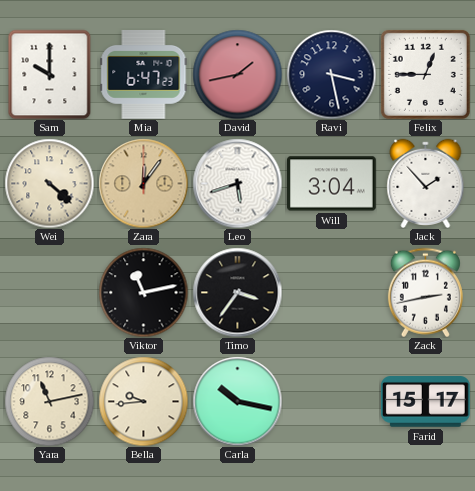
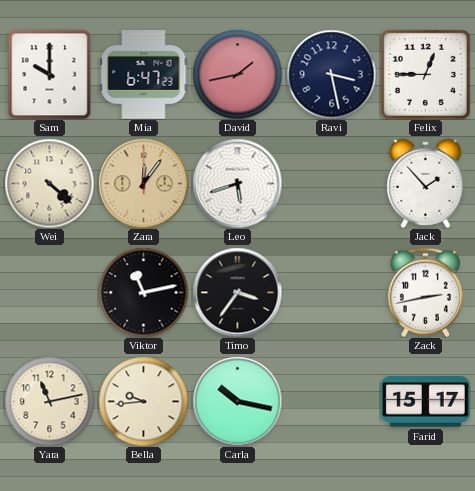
Will: 3:04 -> none
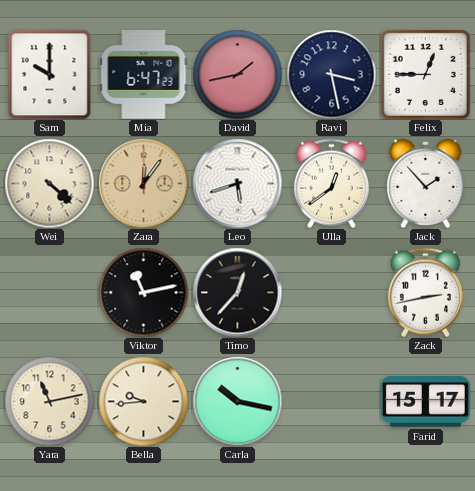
Ulla: none -> 12:39
Timo: 3:36 -> 12:37
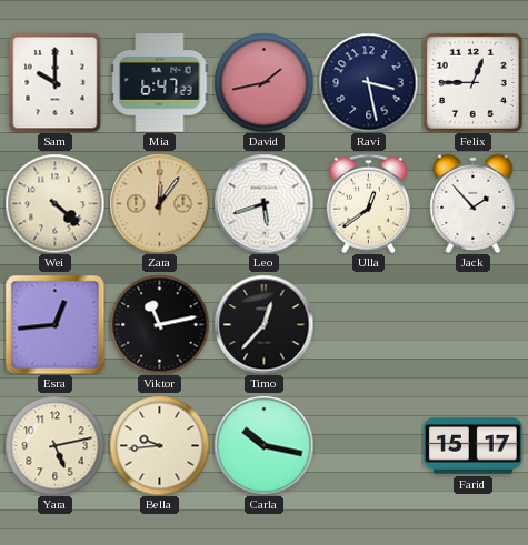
Esra: none -> 12:44
Zack: 2:43 -> none
Yara: 11:13 -> 5:13
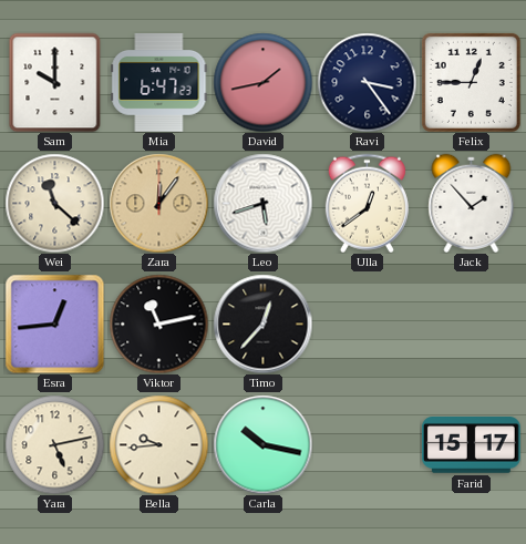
Ravi: 3:28 -> 3:24
Wei: 4:22 -> 11:22
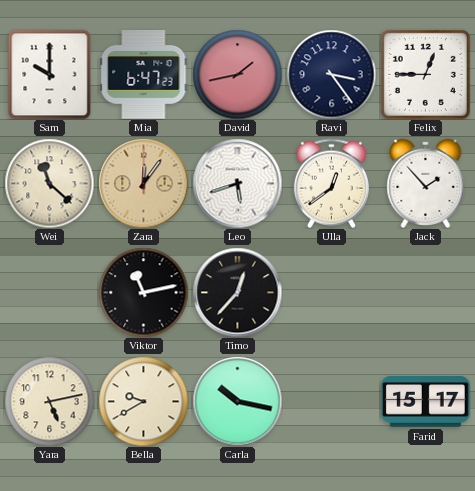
Esra: 12:44 -> none
Bella: 9:44 -> 9:40
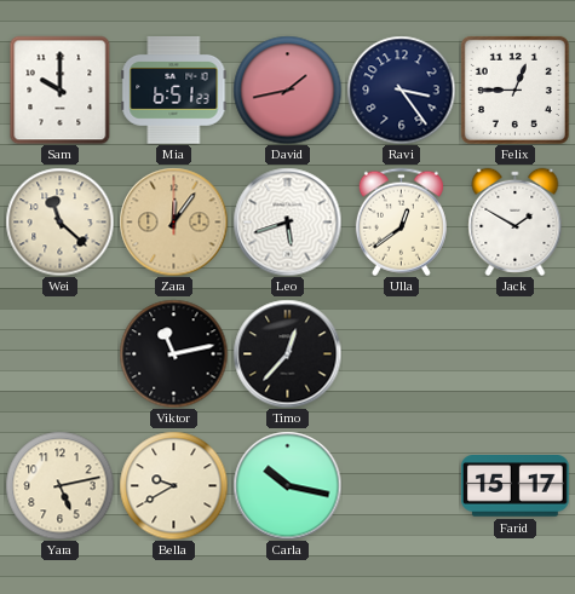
Mia: 6:47 -> 6:51
Jack: 1:53 -> 1:50
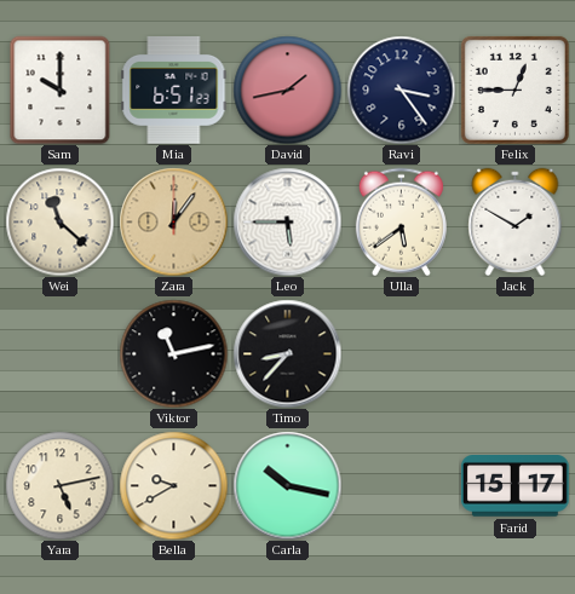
Leo: 5:42 -> 5:45
Ulla: 12:39 -> 5:39
Timo: 12:37 -> 8:37
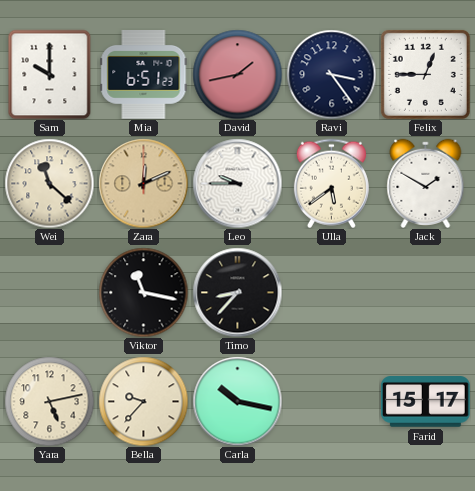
Zara: 12:06 -> 12:11
Leo: 5:45 -> 9:45
Viktor: 11:13 -> 11:17
Bella: 9:40 -> 9:37
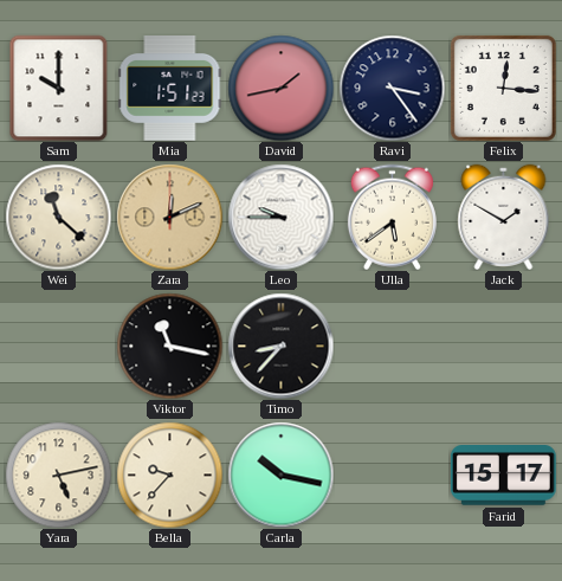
Mia: 6:51 -> 1:51
Felix: 12:45 -> 12:16
